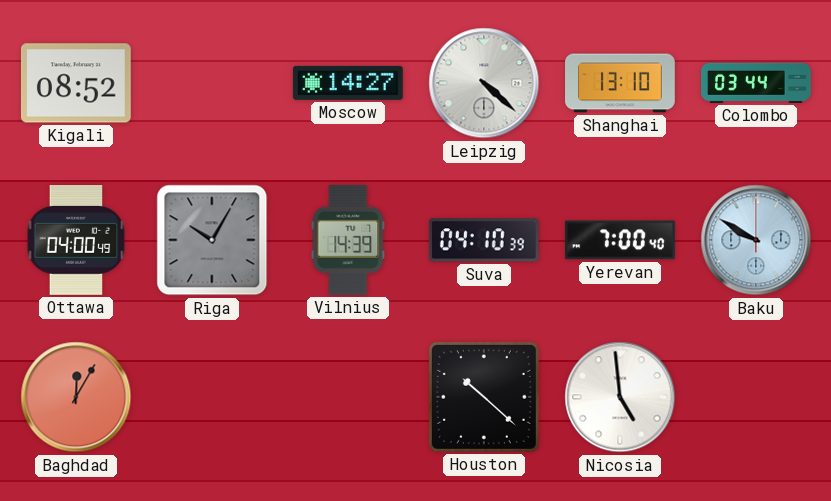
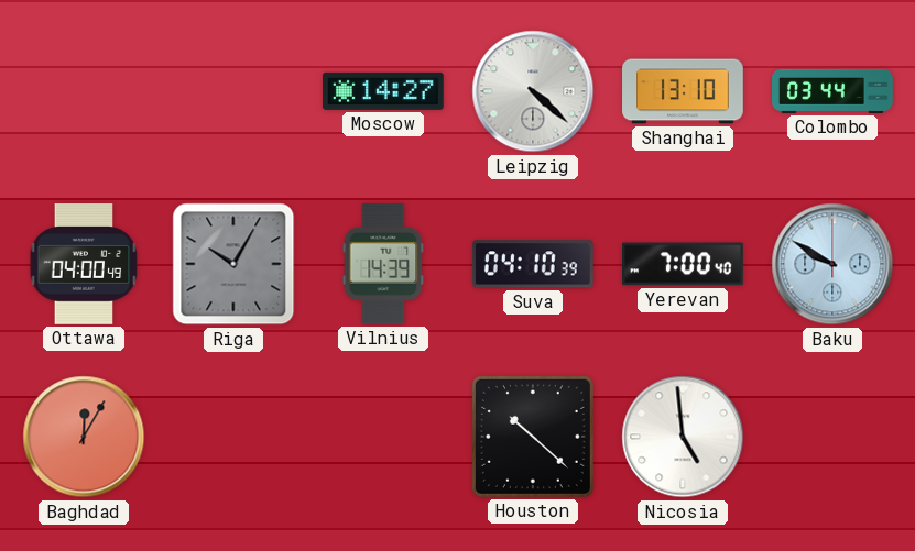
Kigali: 08:52 -> none
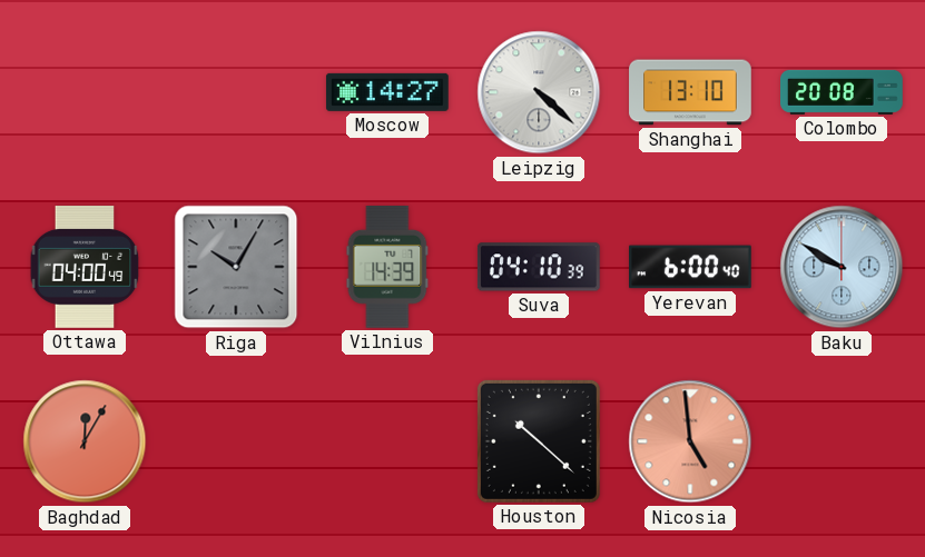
Colombo: 03:44 -> 20:08
Yerevan: 7:00 -> 6:00
Nicosia dial: white -> salmon
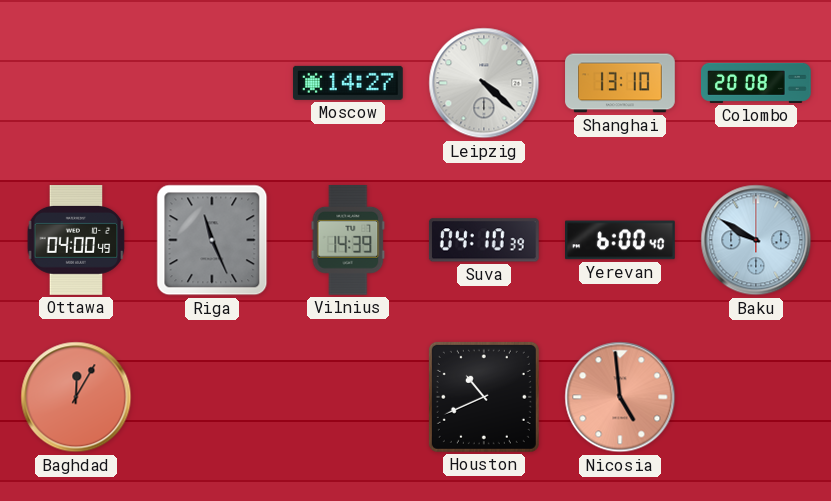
Riga: 10:05 -> 11:26
Houston: 10:22 -> 10:41
